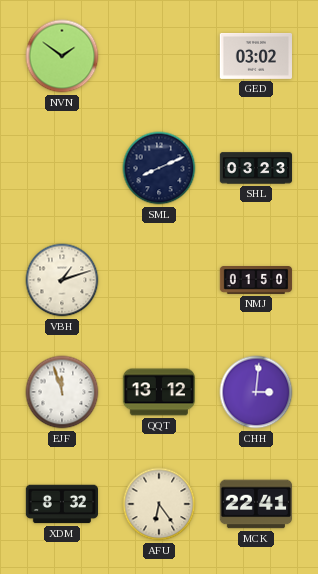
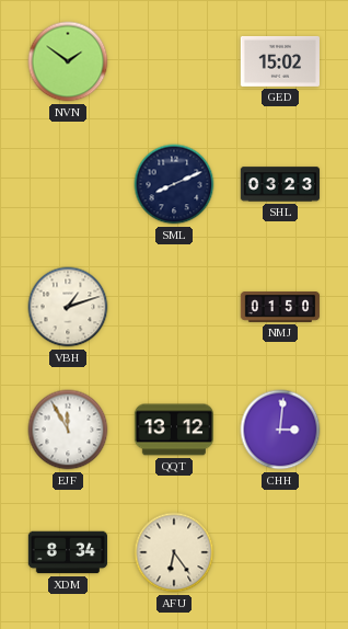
GED: 03:02 -> 15:02
EJF: 11:57 -> 11:55
XDM: 8:32 -> 8:34
MCK: 22:41 -> none
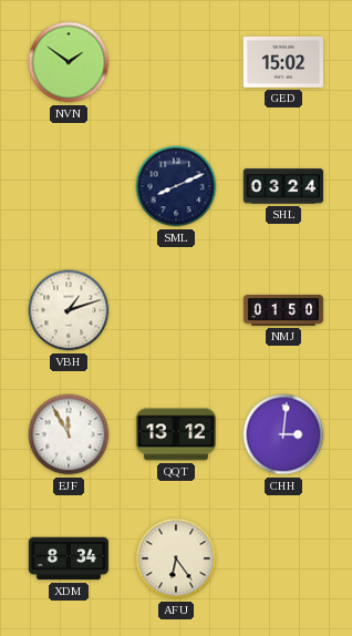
SHL: 03:23 -> 03:24
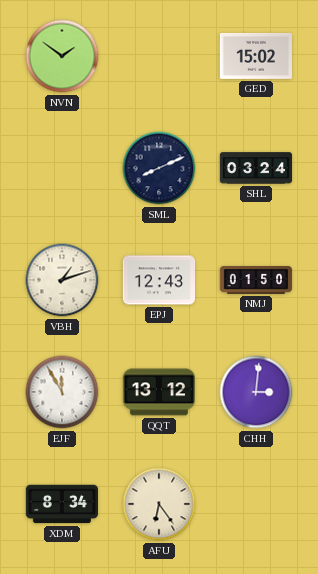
EPJ: none -> 12:43
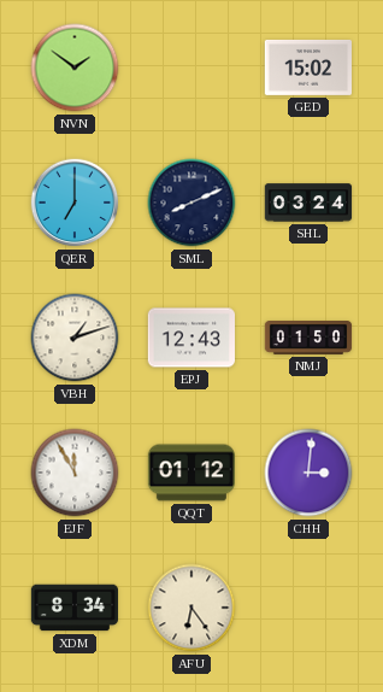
QER: none -> 7:00
QQT: 13:12 -> 01:12
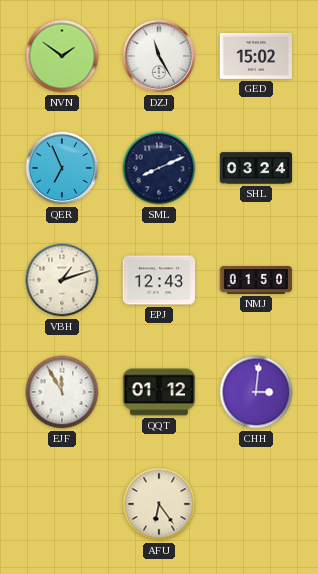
DZJ: none -> 11:25
QER: 7:00 -> 6:56
XDM: 8:34 -> none
